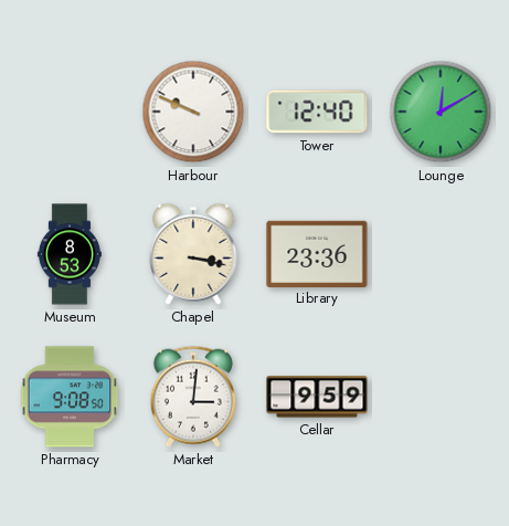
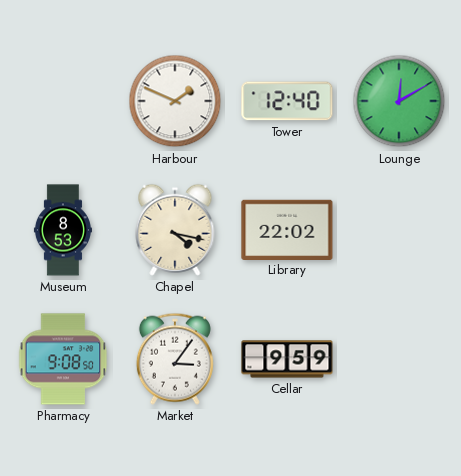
Harbour: 9:49 -> 1:49
Chapel: 3:17 -> 4:17
Library: 23:36 -> 22:02
Market: 3:01 -> 3:06
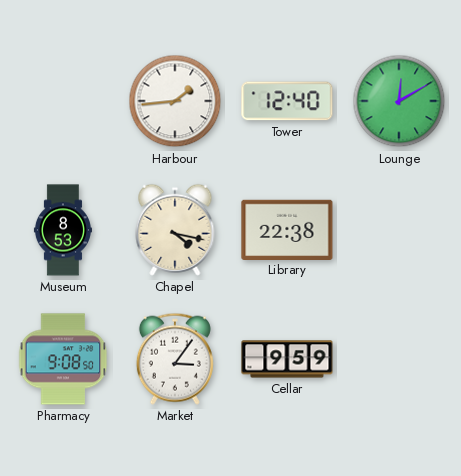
Harbour: 1:49 -> 1:44
Library: 22:02 -> 22:38
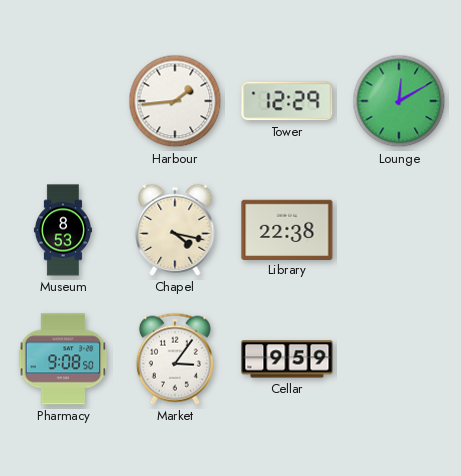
Tower: 12:40 -> 12:29
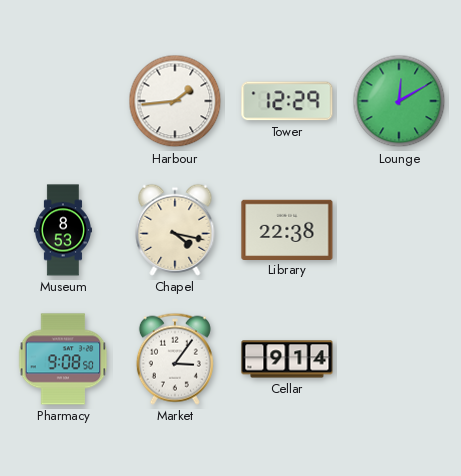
Cellar: 9:59 -> 9:14
